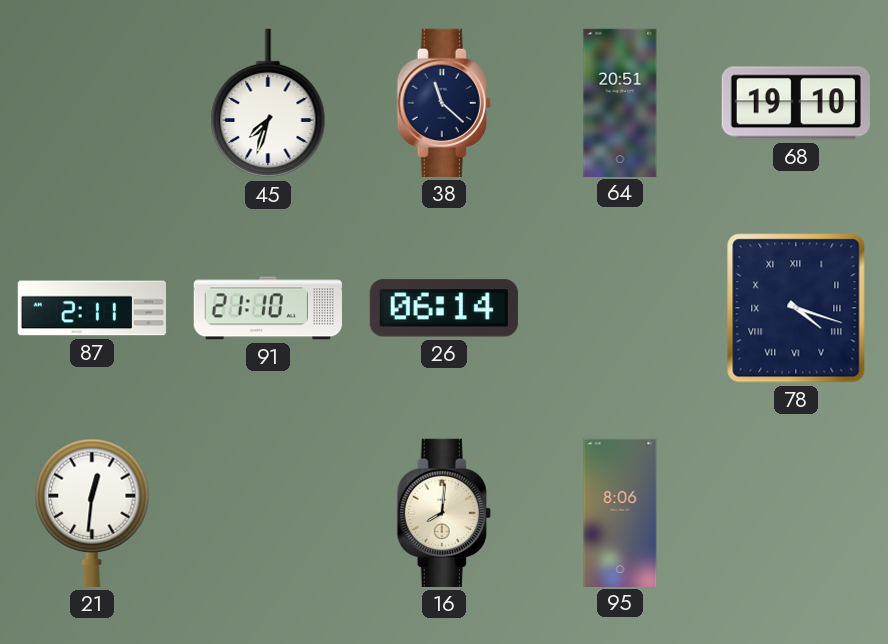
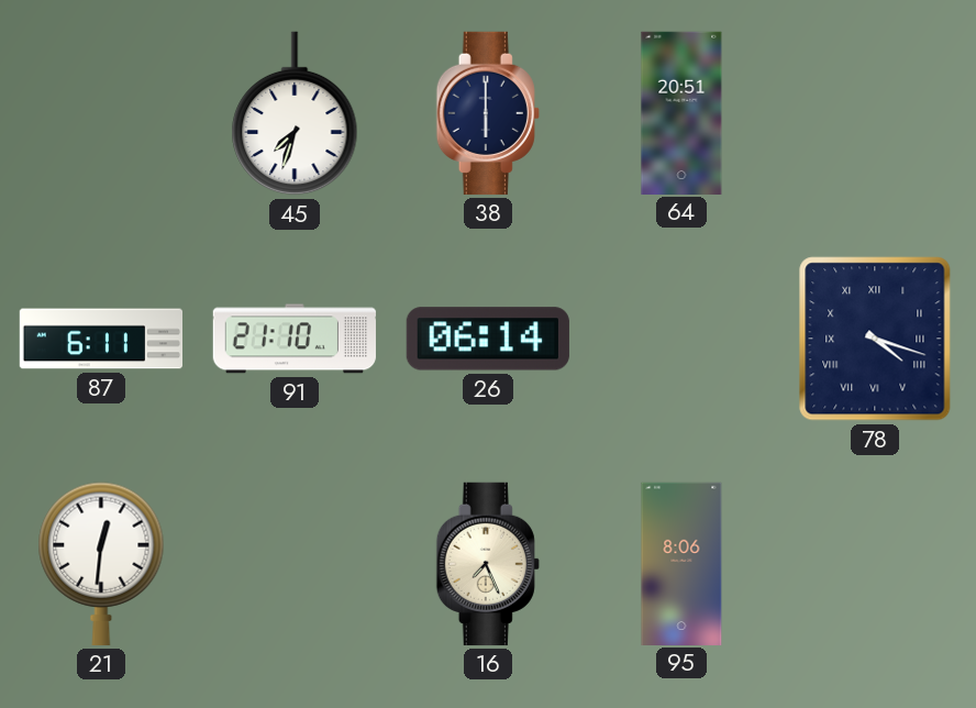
38: 11:22 -> 6:00
68: 19:10 -> none
87: 2:11 -> 6:11
16: 8:01 -> 7:26
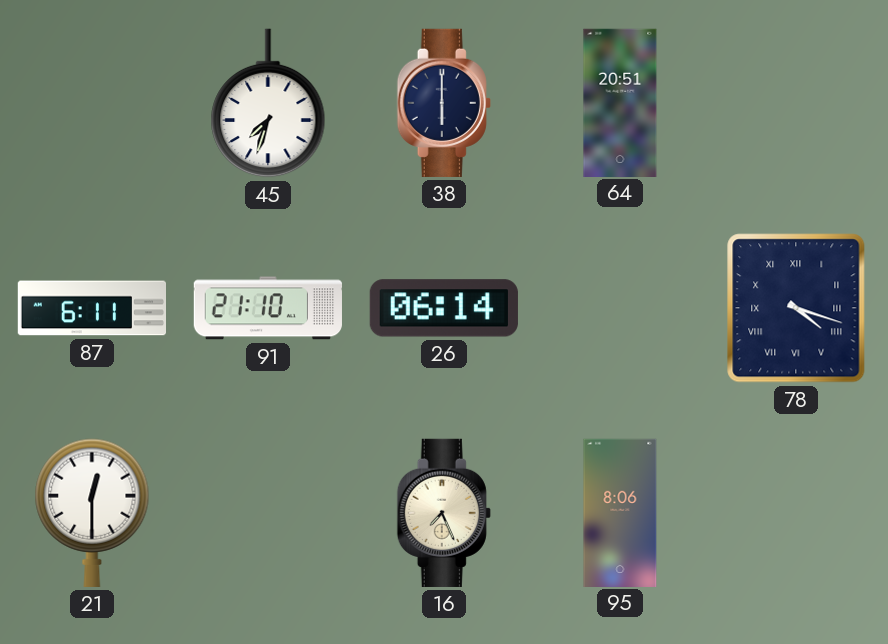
21: 12:31 -> 12:30
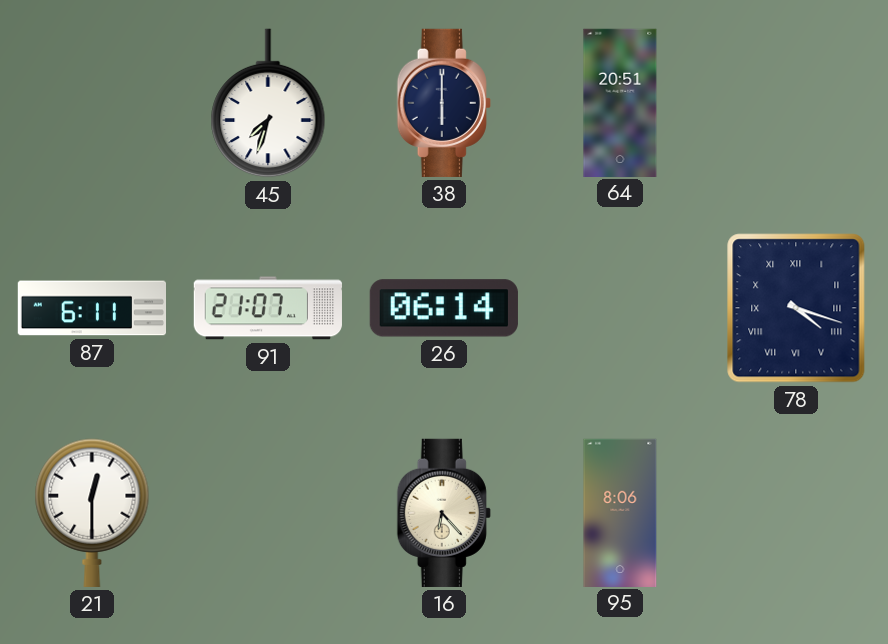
91: 21:10 -> 21:07
16: 7:26 -> 6:23
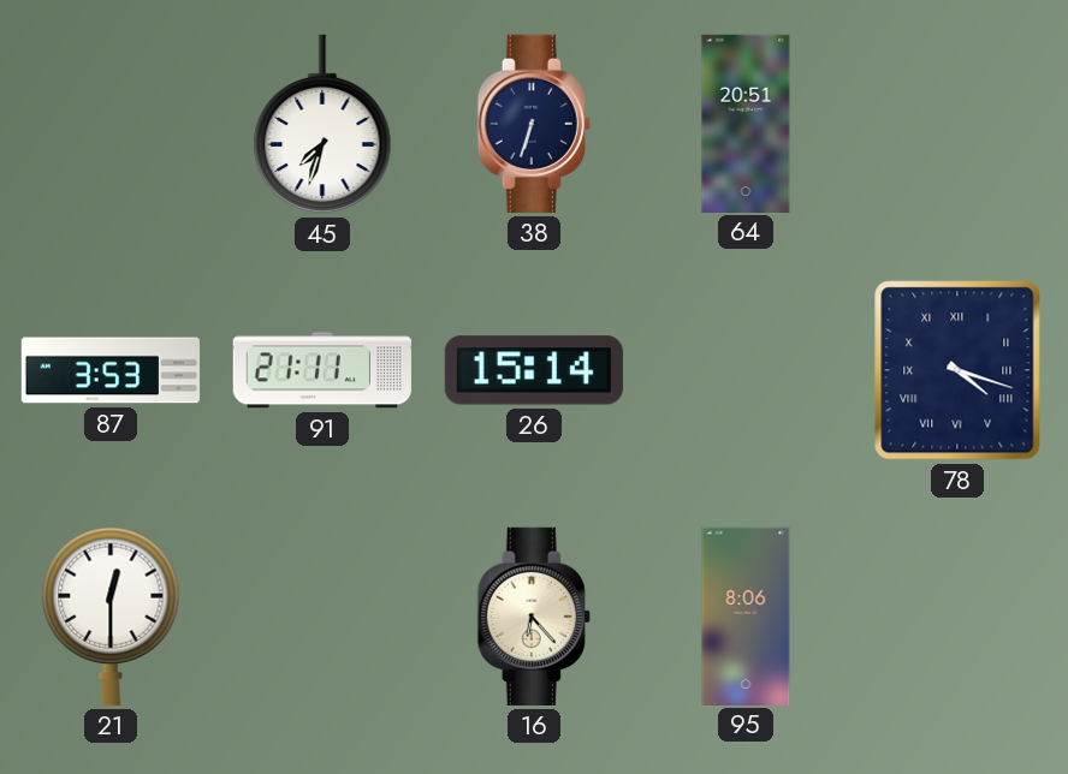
38: 6:00 -> 6:33
87: 6:11 -> 3:53
91: 21:07 -> 21:11
26: 06:14 -> 15:14
